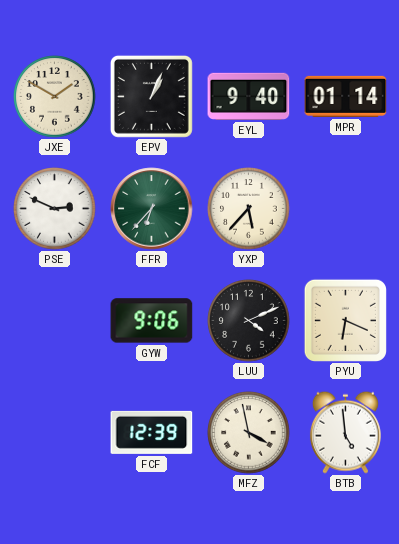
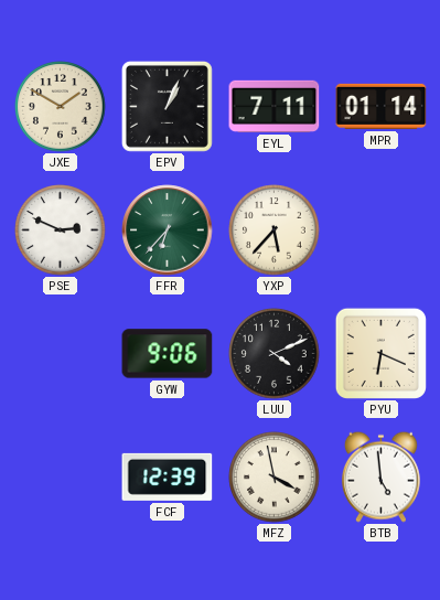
EYL: 9:40 -> 7:11
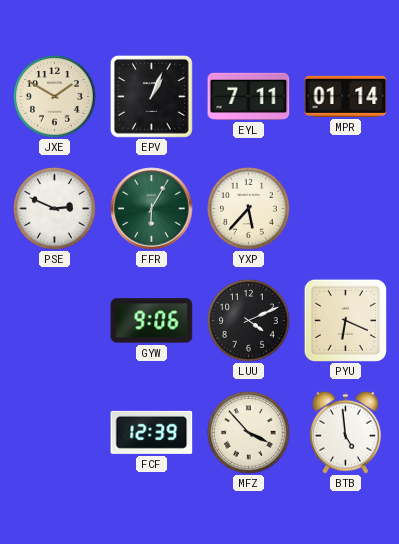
FFR: 6:37 -> 6:05
MFZ: 3:58 -> 3:53
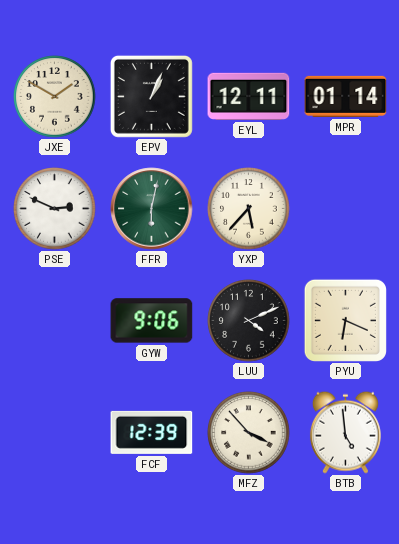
EYL: 7:11 -> 12:11
FFR: 6:05 -> 6:02
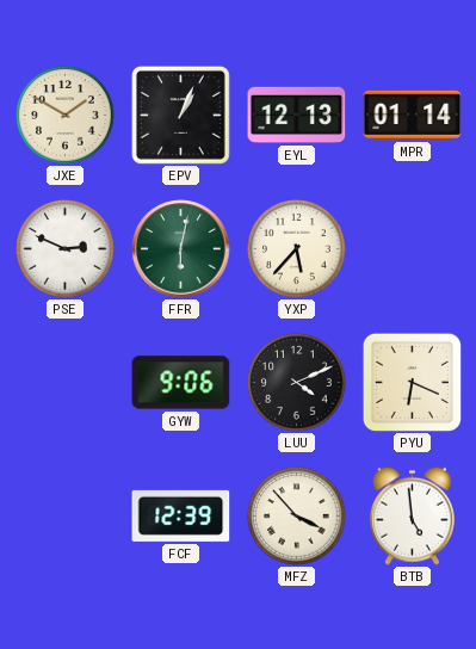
EYL: 12:11 -> 12:13
